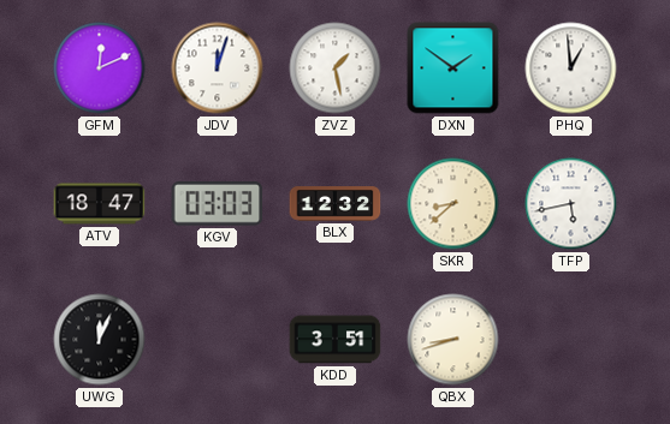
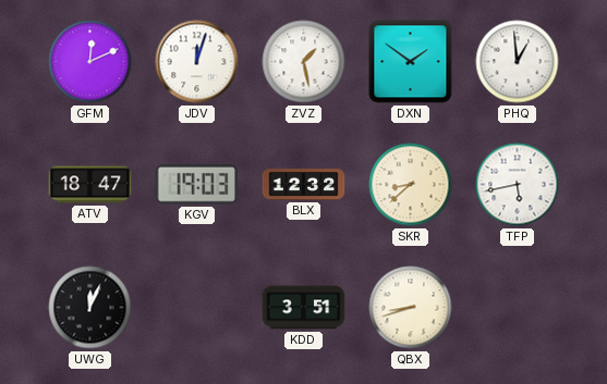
KGV: 03:03 -> 19:03
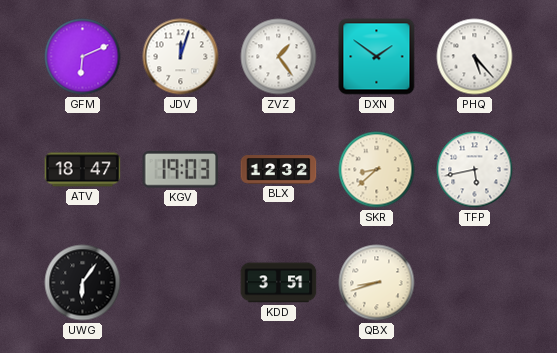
GFM: 12:11 -> 6:11
ZVZ: 1:28 -> 1:24
PHQ: 12:59 -> 5:23
UWG: 12:04 -> 6:06
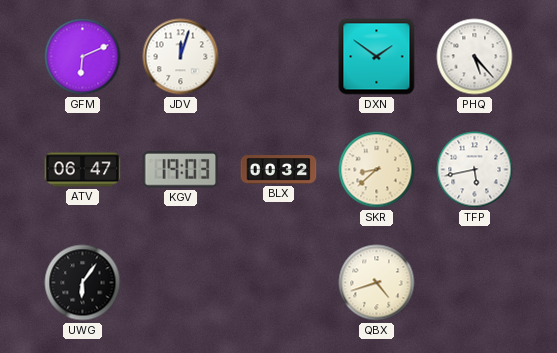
ZVZ: 1:24 -> none
ATV: 18:47 -> 06:47
BLX: 12:32 -> 00:32
KDD: 3:51 -> none
QBX: 8:42 -> 4:42
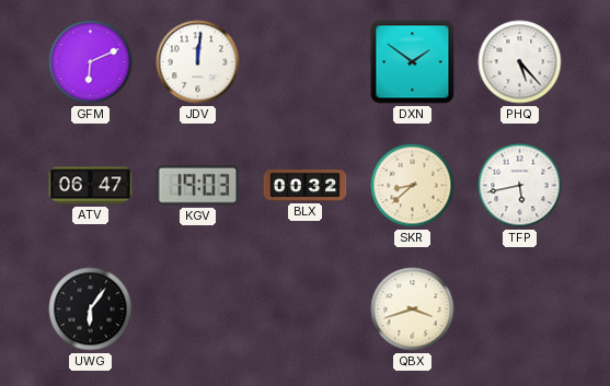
JDV: 12:03 -> 12:01
QBX: 4:42 -> 3:42
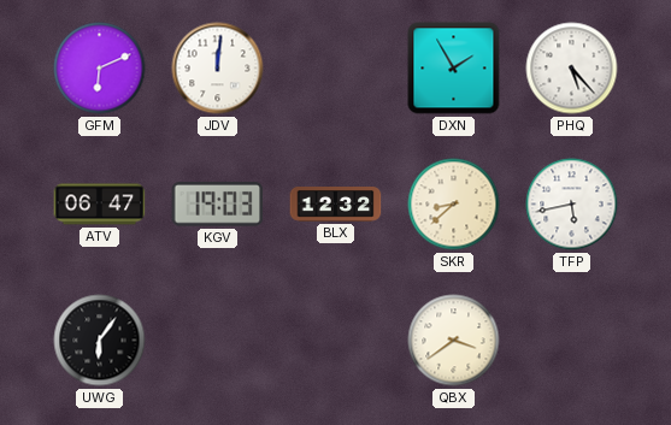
DXN: 1:51 -> 1:55
BLX: 00:32 -> 12:32
QBX: 3:42 -> 3:39
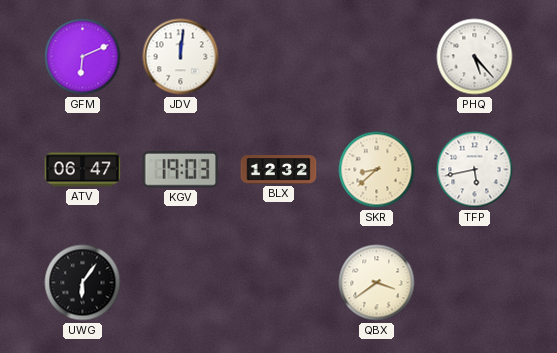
DXN: 1:55 -> none
